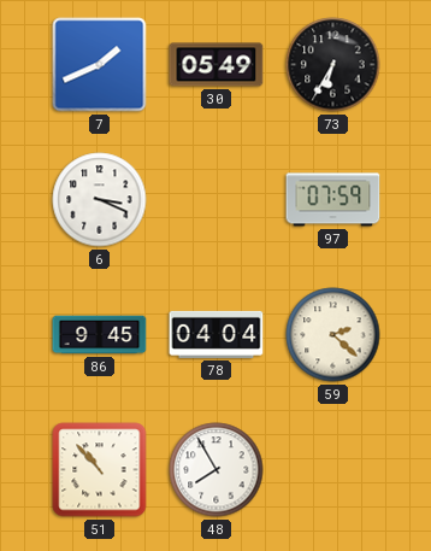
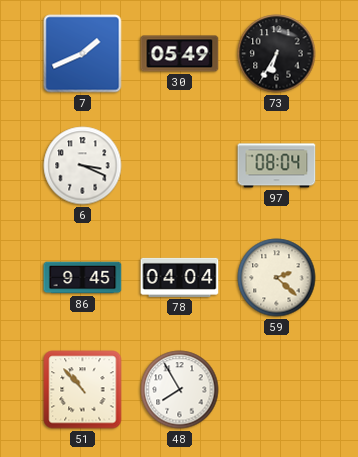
97: 07:59 -> 08:04
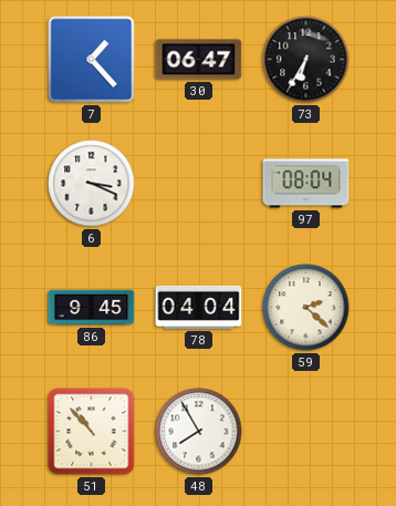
7: 1:41 -> 1:23
30: 05:49 -> 06:47
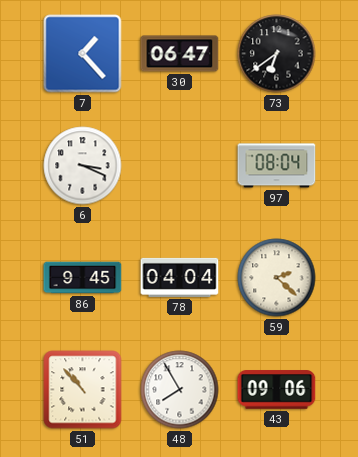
73: 6:35 -> 6:39
43: none -> 09:06
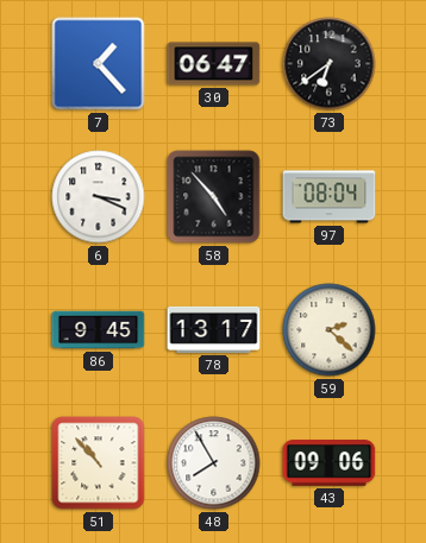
58: none -> 4:53
78: 04:04 -> 13:17
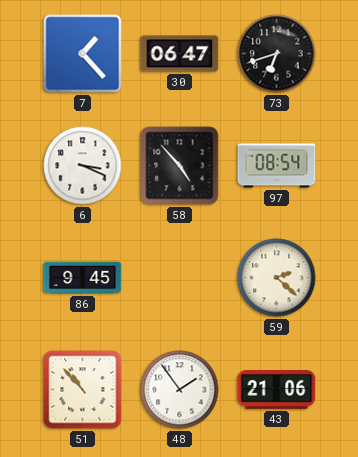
73: 6:39 -> 6:42
97: 08:04 -> 08:54
78: 13:17 -> none
48: 7:55 -> 1:54
43: 09:06 -> 21:06
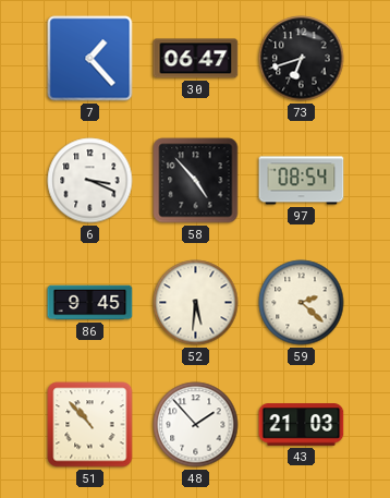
52: none -> 5:31
48: 1:54 -> 1:53
43: 21:06 -> 21:03
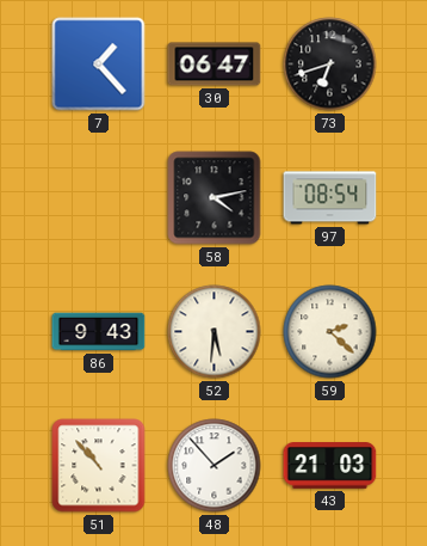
6: 3:19 -> none
58: 4:53 -> 4:13
86: 9:45 -> 9:43
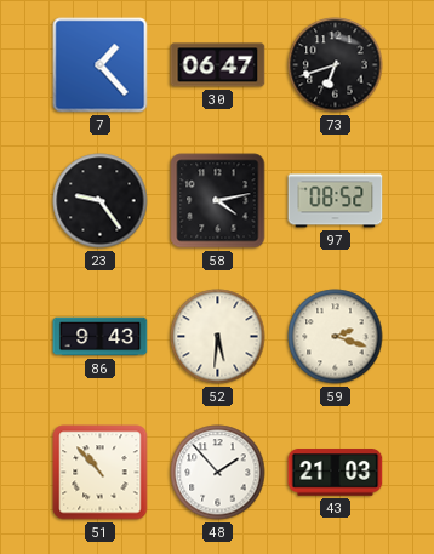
23: none -> 9:24
97: 08:54 -> 08:52
59: 2:22 -> 2:18
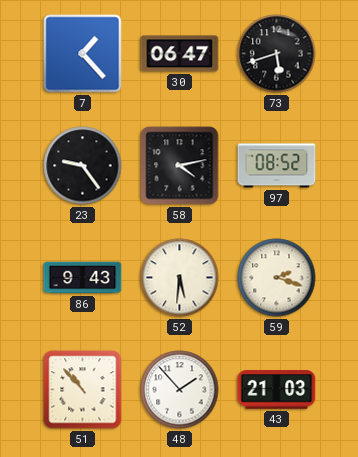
73: 6:42 -> 5:42
